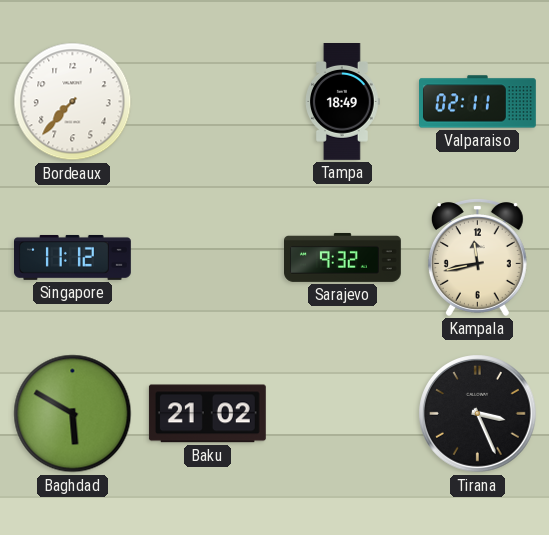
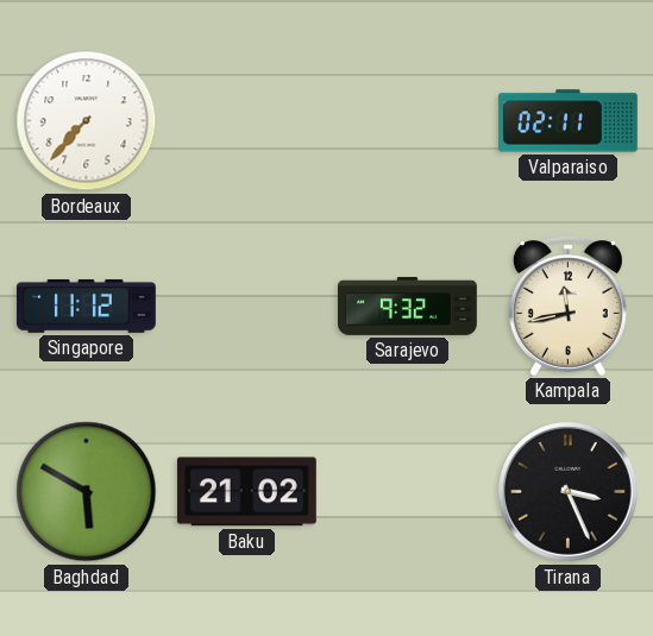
Tampa: 18:49 -> none
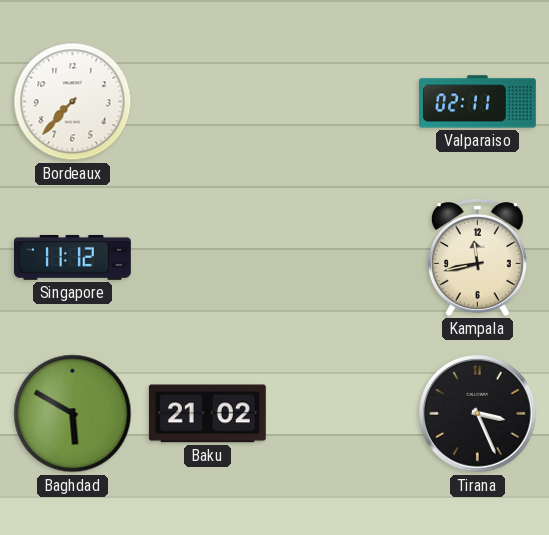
Sarajevo: 9:32 -> none
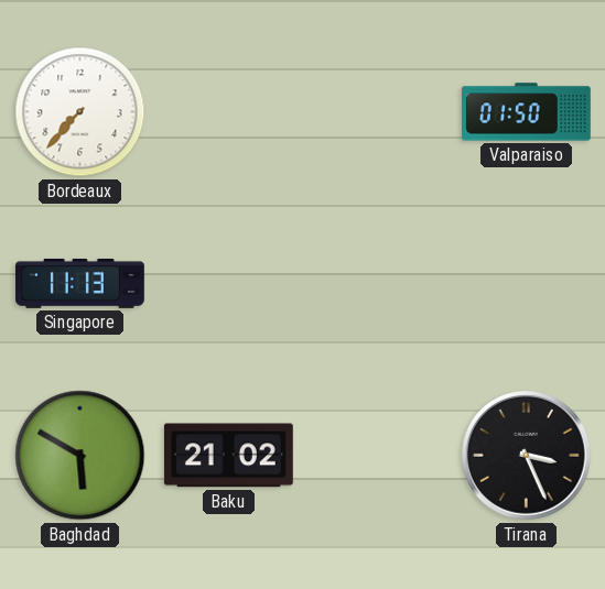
Valparaiso: 02:11 -> 01:50
Singapore: 11:12 -> 11:13
Kampala: 11:43 -> none
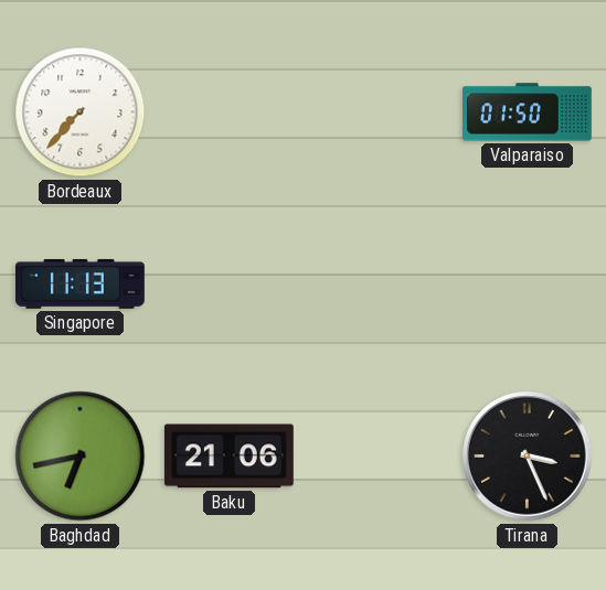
Baghdad: 5:50 -> 6:43
Baku: 21:02 -> 21:06
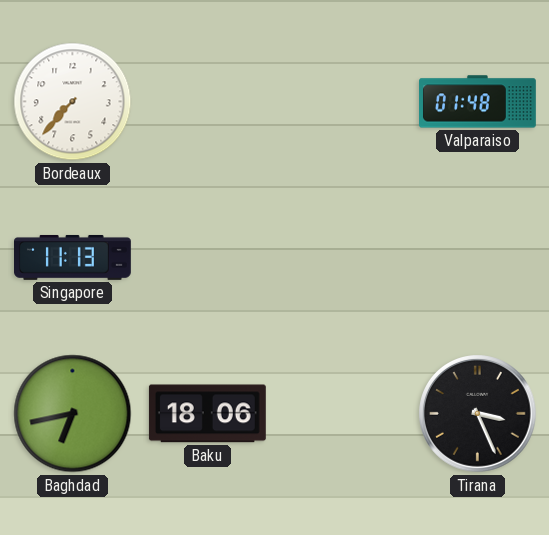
Valparaiso: 01:50 -> 01:48
Baku: 21:06 -> 18:06
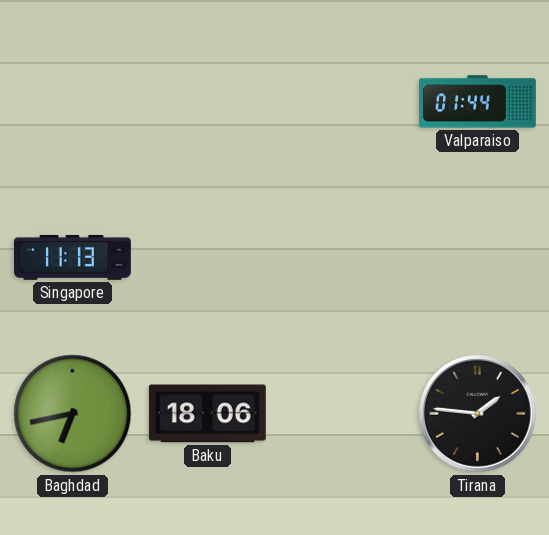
Bordeaux: 7:37 -> none
Valparaiso: 01:48 -> 01:44
Tirana: 3:26 -> 1:46
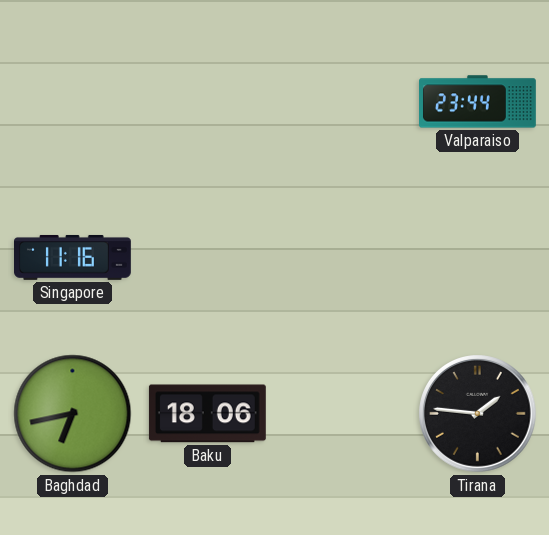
Valparaiso: 01:44 -> 23:44
Singapore: 11:13 -> 11:16
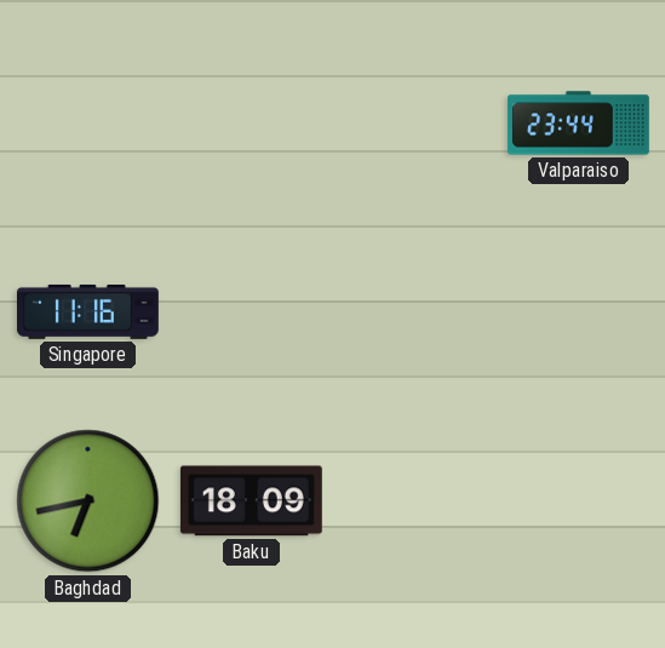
Baku: 18:06 -> 18:09
Tirana: 1:46 -> none
